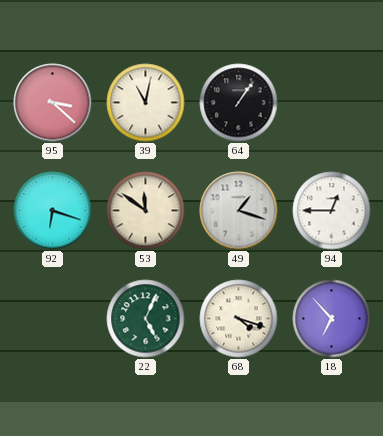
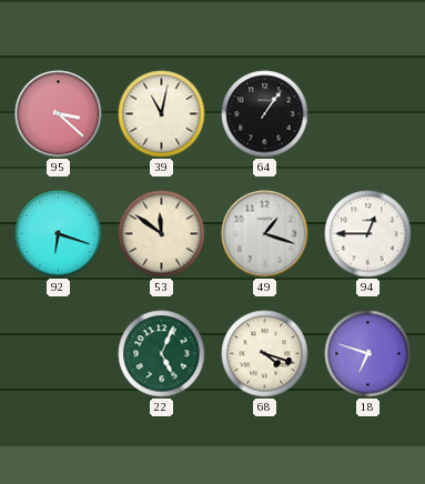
18: 6:53 -> 6:48
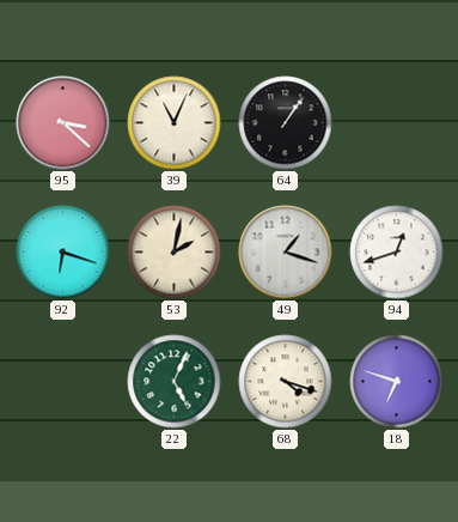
39: 11:02 -> 11:04
53: 11:51 -> 2:02
94: 12:45 -> 12:42
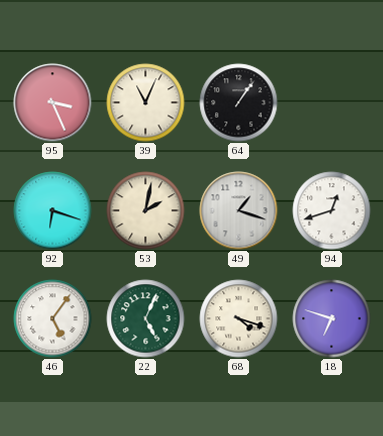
95: 3:22 -> 3:26
46: none -> 5:06
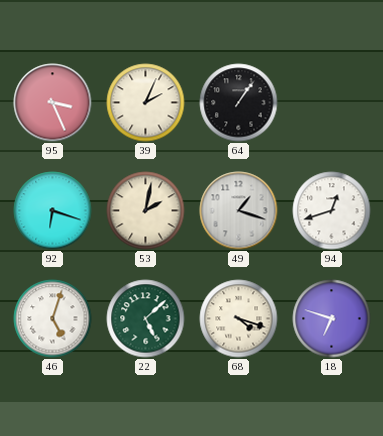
39: 11:04 -> 2:04
46: 5:06 -> 5:03
22: 5:04 -> 5:08
